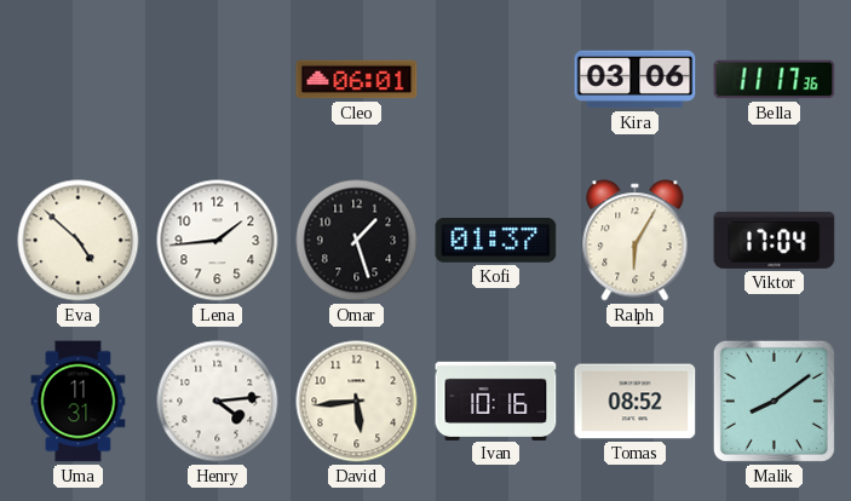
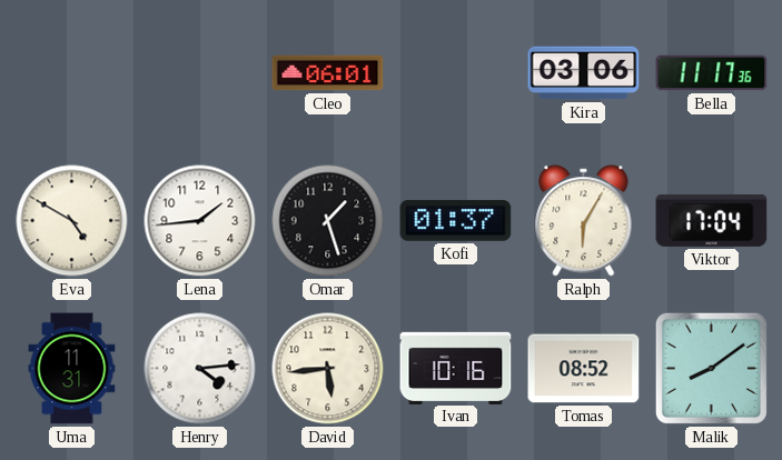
Eva: 4:52 -> 4:50
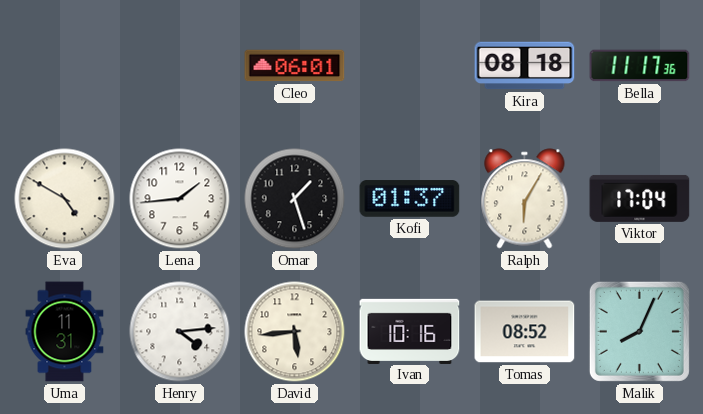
Kira: 03:06 -> 08:18
Malik: 8:09 -> 8:04
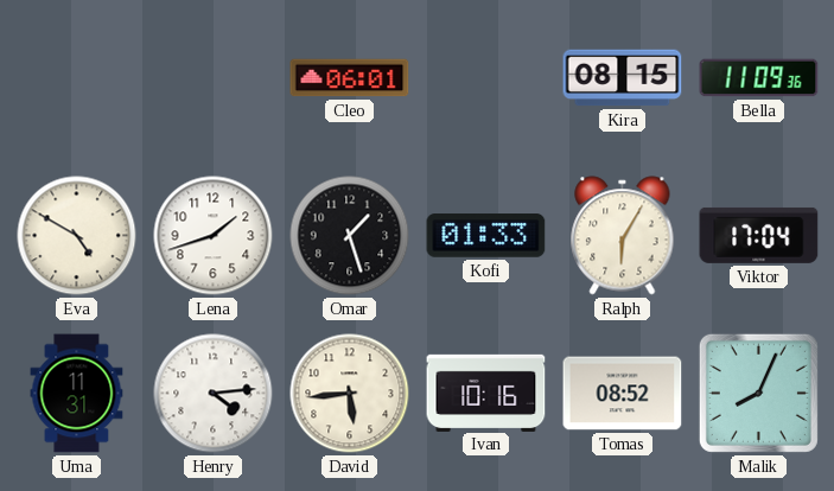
Kira: 08:18 -> 08:15
Bella: 11:17 -> 11:09
Lena: 1:44 -> 1:42
Kofi: 01:37 -> 01:33
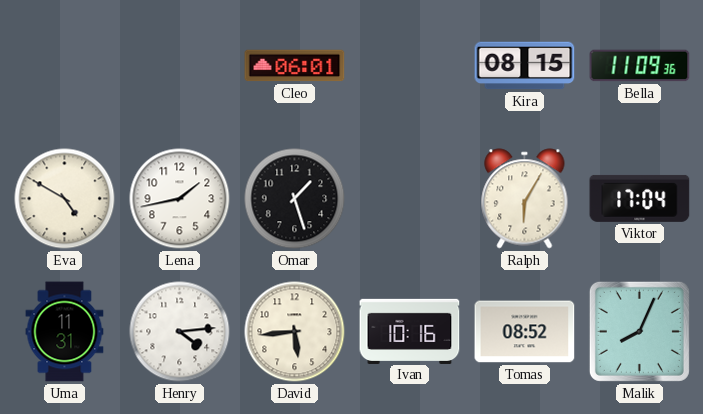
Lena: 1:42 -> 1:43
Kofi: 01:33 -> none
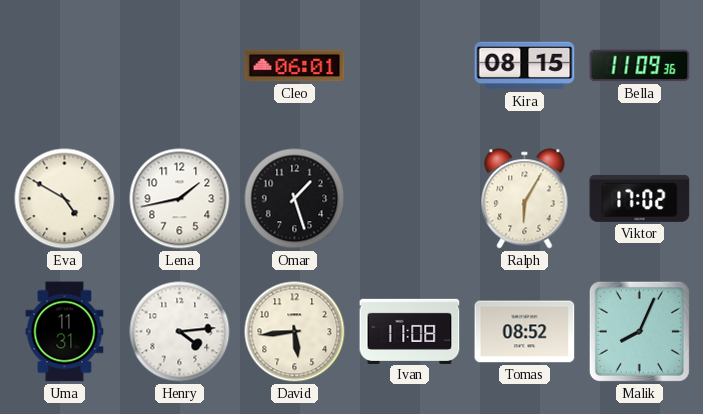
Viktor: 17:04 -> 17:02
Ivan: 10:16 -> 11:08
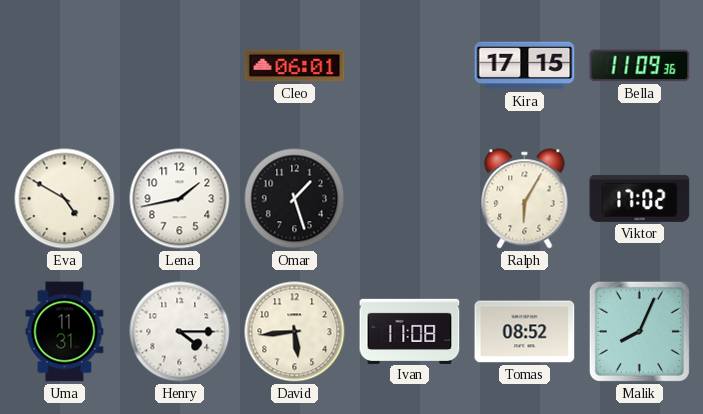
Kira: 08:15 -> 17:15
Henry: 4:14 -> 4:15
